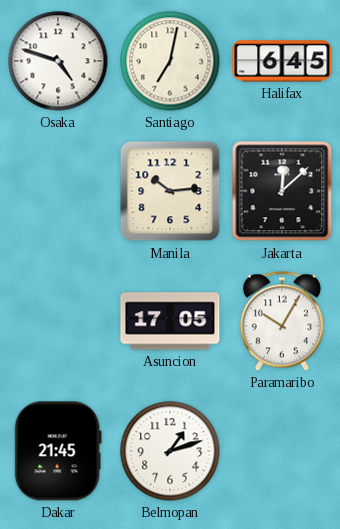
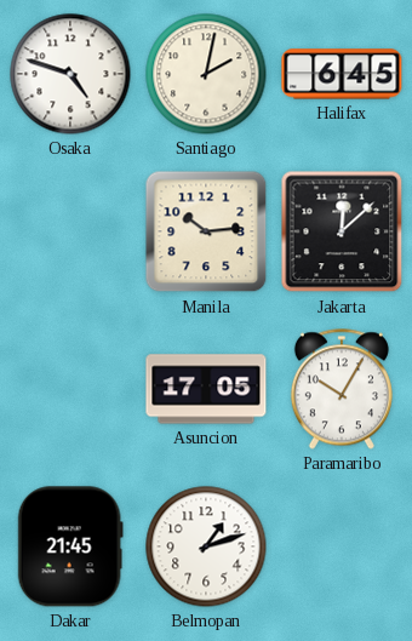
Santiago: 7:02 -> 2:02
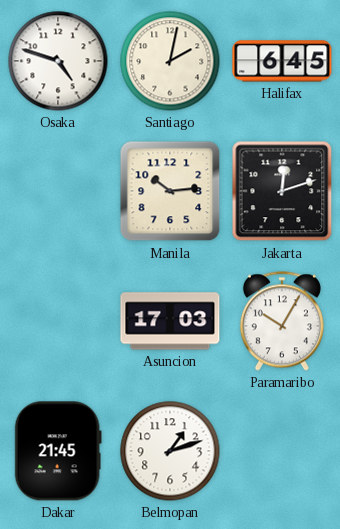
Jakarta: 12:08 -> 12:12
Asuncion: 17:05 -> 17:03
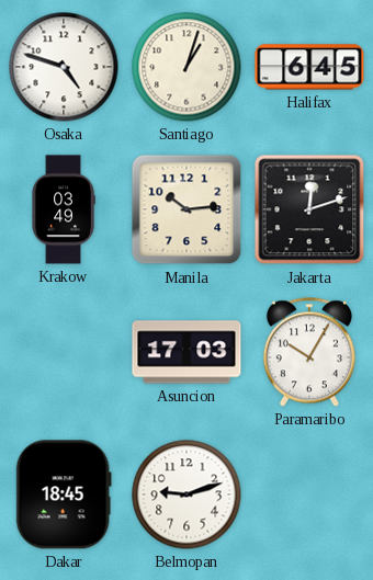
Santiago: 2:02 -> 1:03
Krakow: none -> 03:49
Dakar: 21:45 -> 18:45
Belmopan: 1:12 -> 9:12
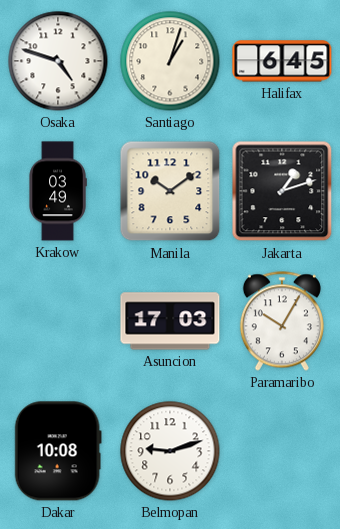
Manila: 10:14 -> 10:09
Jakarta: 12:12 -> 1:12
Dakar: 18:45 -> 10:08
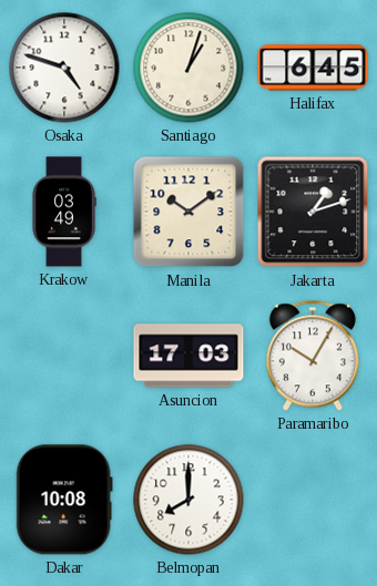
Belmopan: 9:12 -> 8:00
